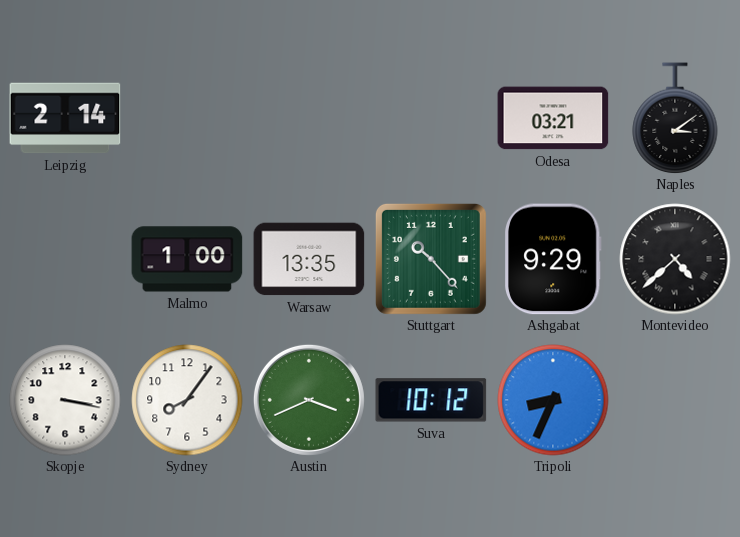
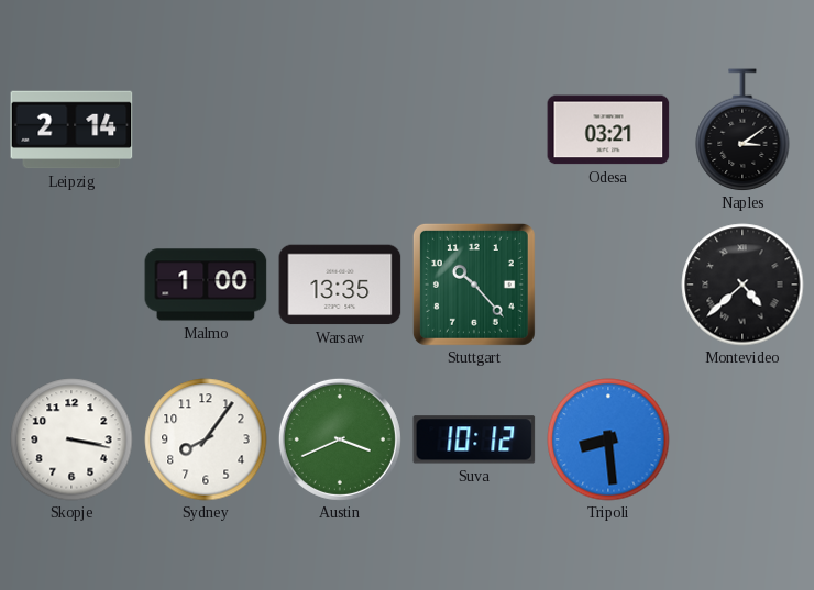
Ashgabat: 9:29 -> none
Tripoli: 8:34 -> 8:29
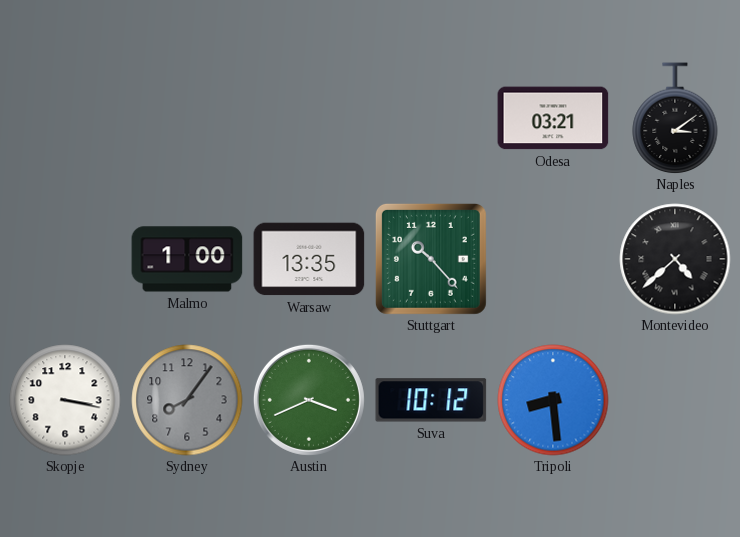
Leipzig: 2:14 -> none
Sydney dial: white -> grey
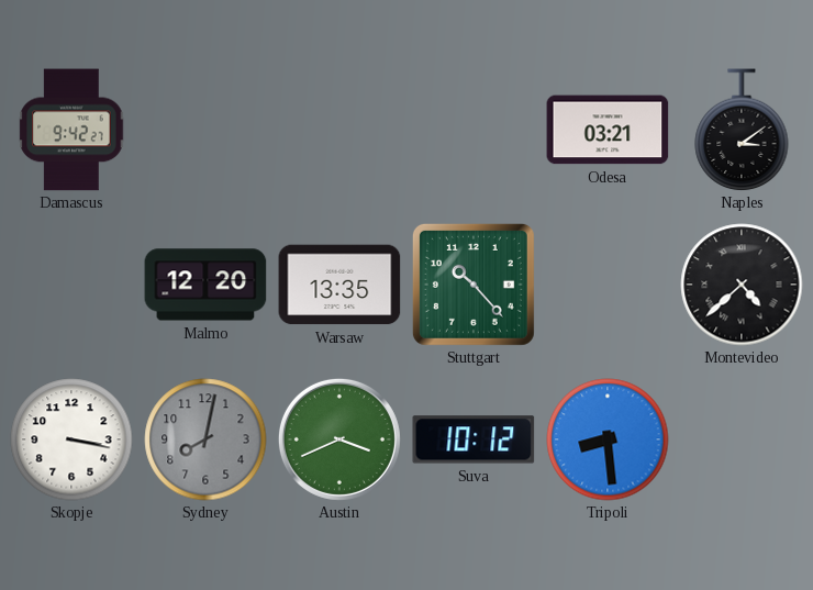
Damascus: none -> 9:42
Malmo: 1:00 -> 12:20
Sydney: 8:06 -> 8:02
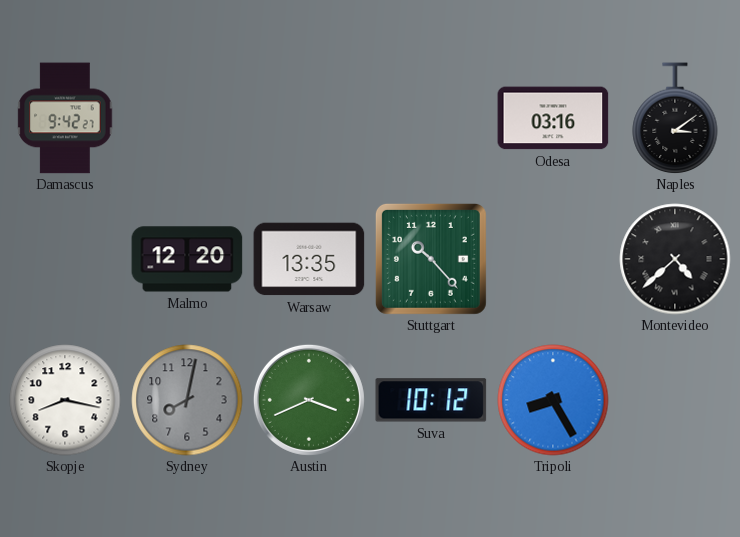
Odesa: 03:21 -> 03:16
Skopje: 3:17 -> 8:17
Tripoli: 8:29 -> 8:25
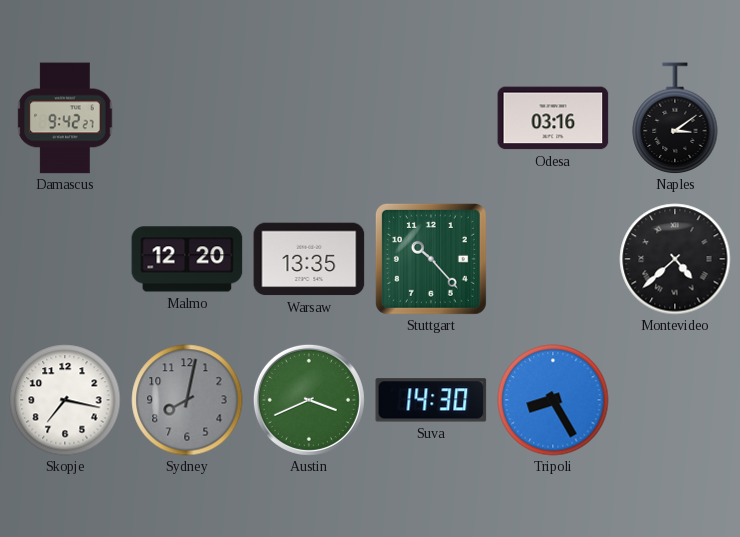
Skopje: 8:17 -> 7:17
Suva: 10:12 -> 14:30
